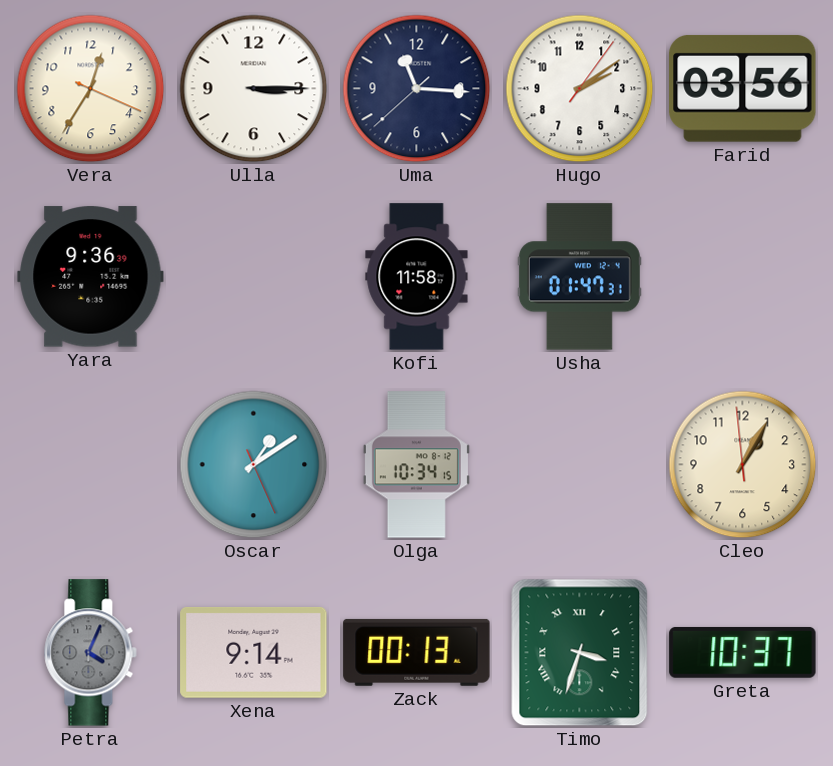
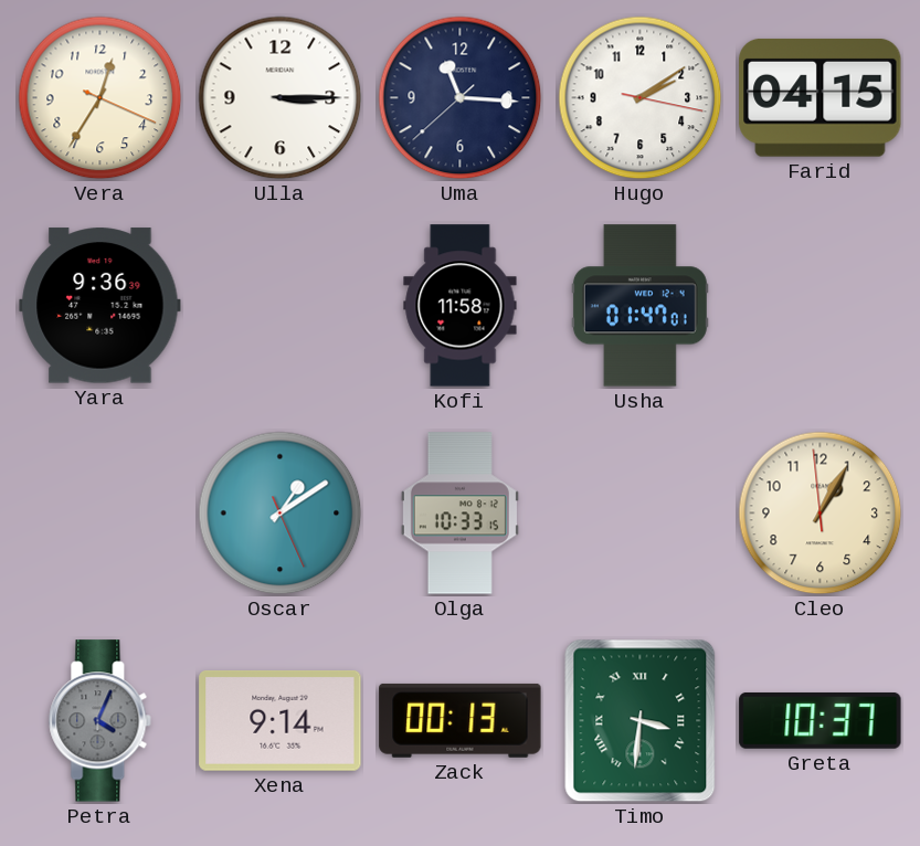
Hugo: 2:09:06 -> 2:09:17
Farid: 03:56 -> 04:15
Usha: 01:47:31 -> 01:47:01
Olga: 10:34 -> 10:33
Timo: 3:33 -> 3:31
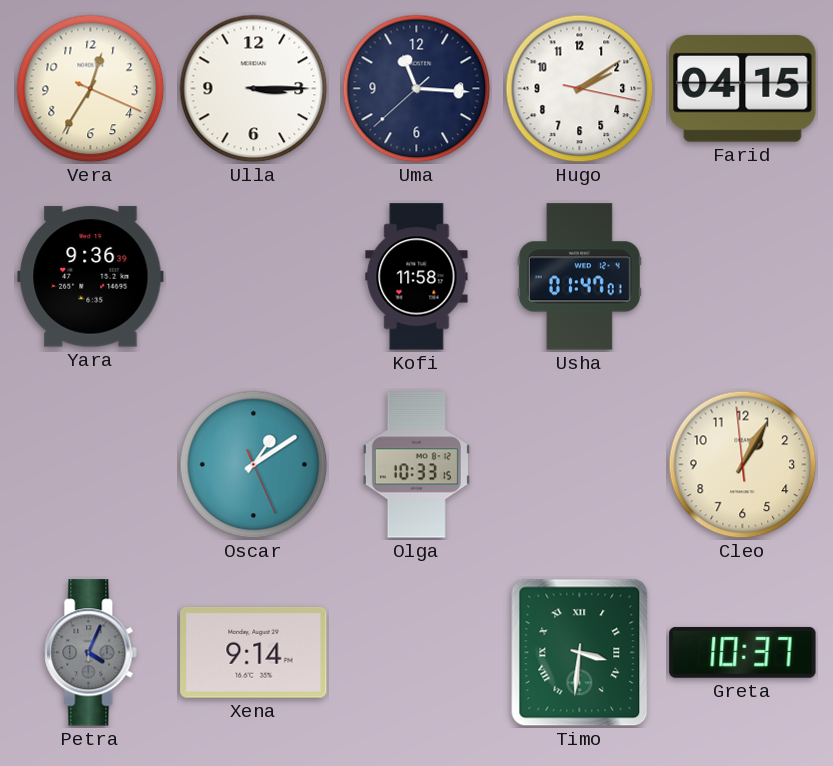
Zack: 00:13 -> none
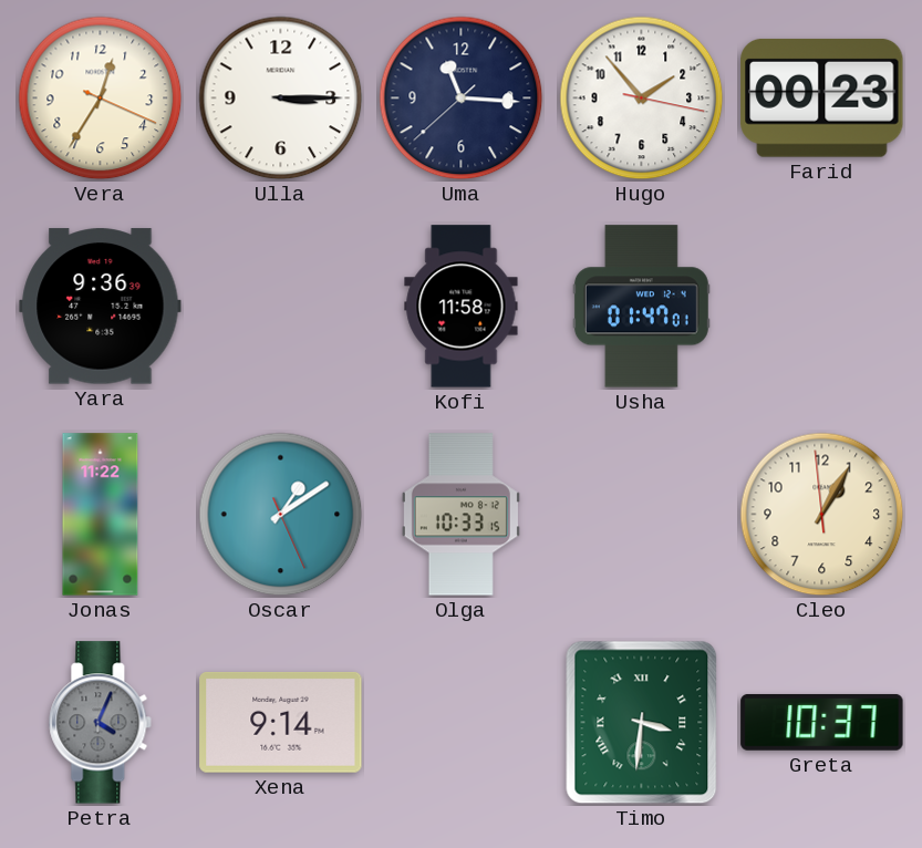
Hugo: 2:09 -> 1:53
Farid: 04:15 -> 00:23
Jonas: none -> 11:22
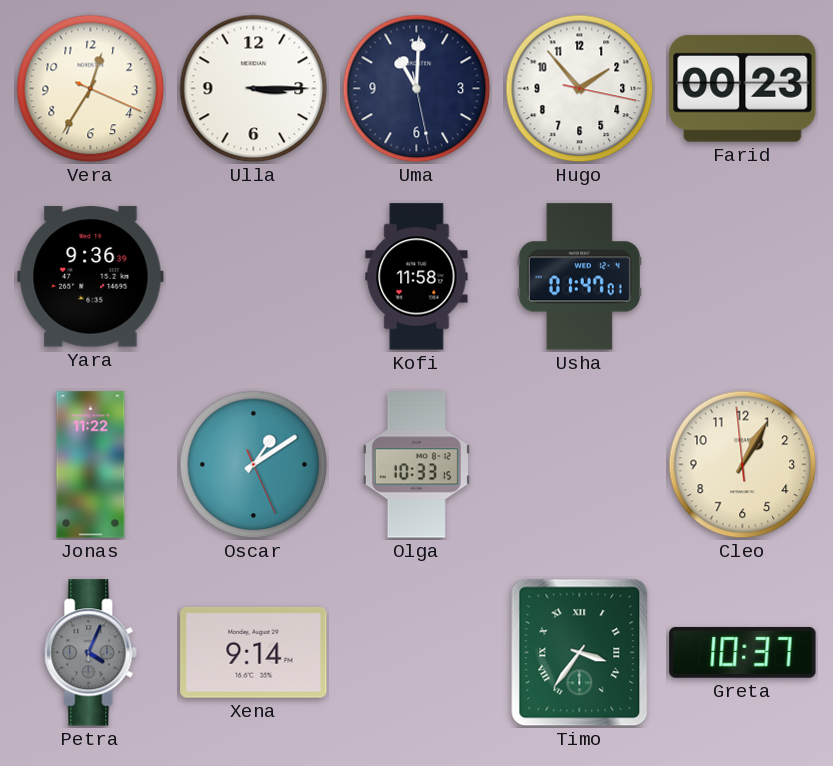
Uma: 11:15 -> 11:00
Timo: 3:31 -> 3:36
